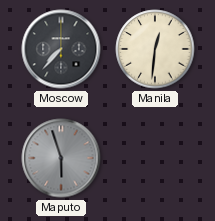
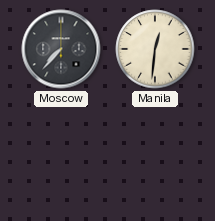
Maputo: 5:57 -> none
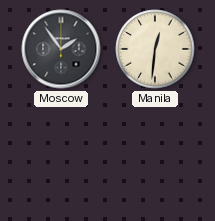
Moscow: 7:37 -> 1:54
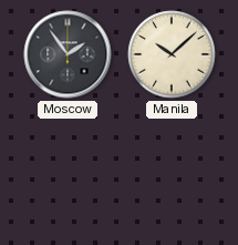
Manila: 12:31 -> 10:08
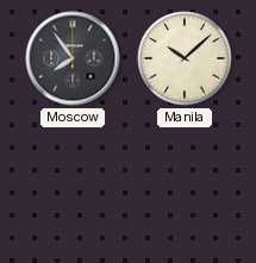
Moscow: 1:54 -> 7:54
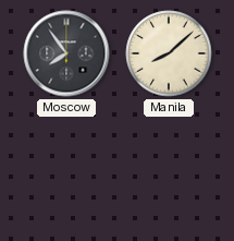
Manila: 10:08 -> 8:08
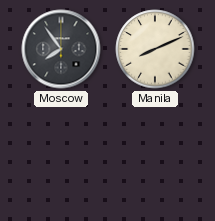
Manila: 8:08 -> 8:11
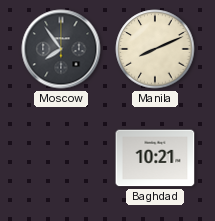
Baghdad: none -> 10:21
